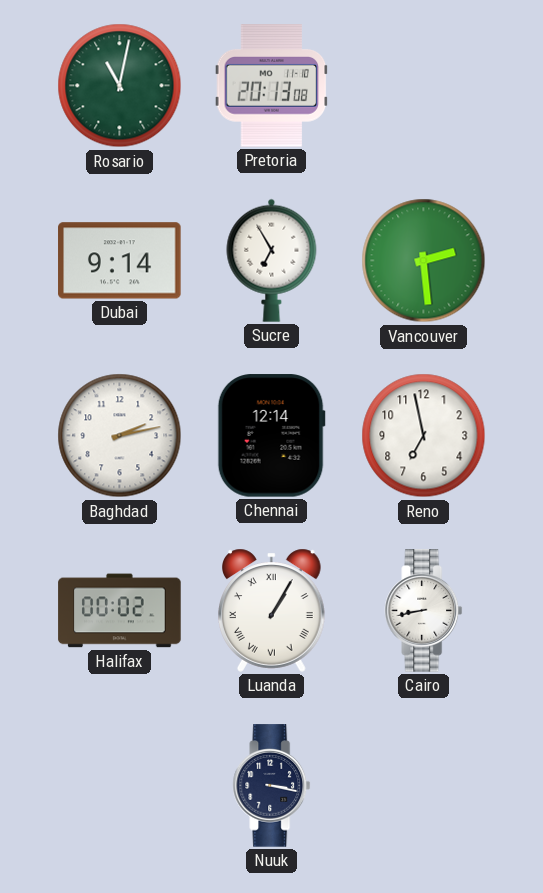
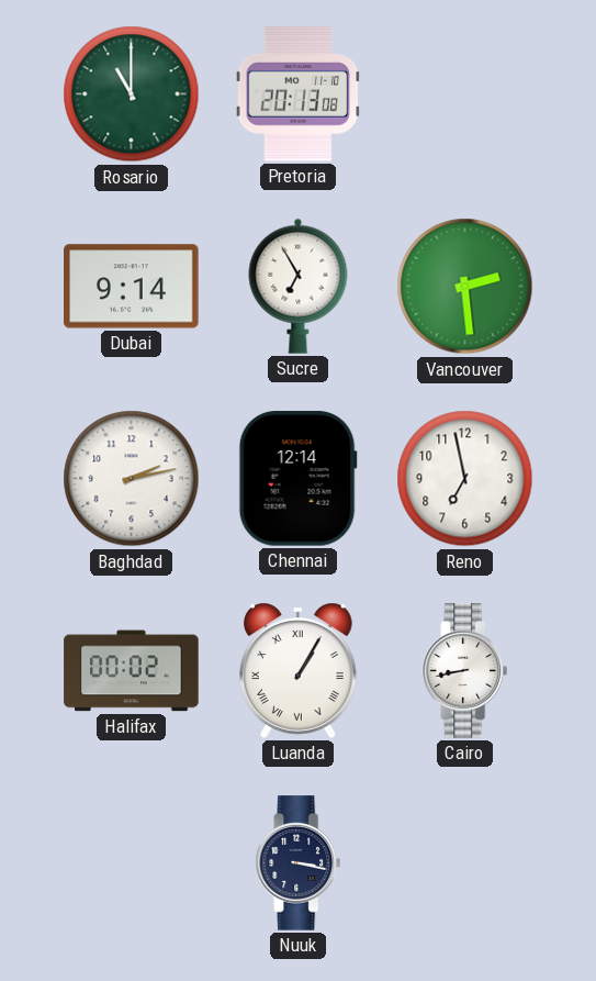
Rosario: 11:02 -> 11:00
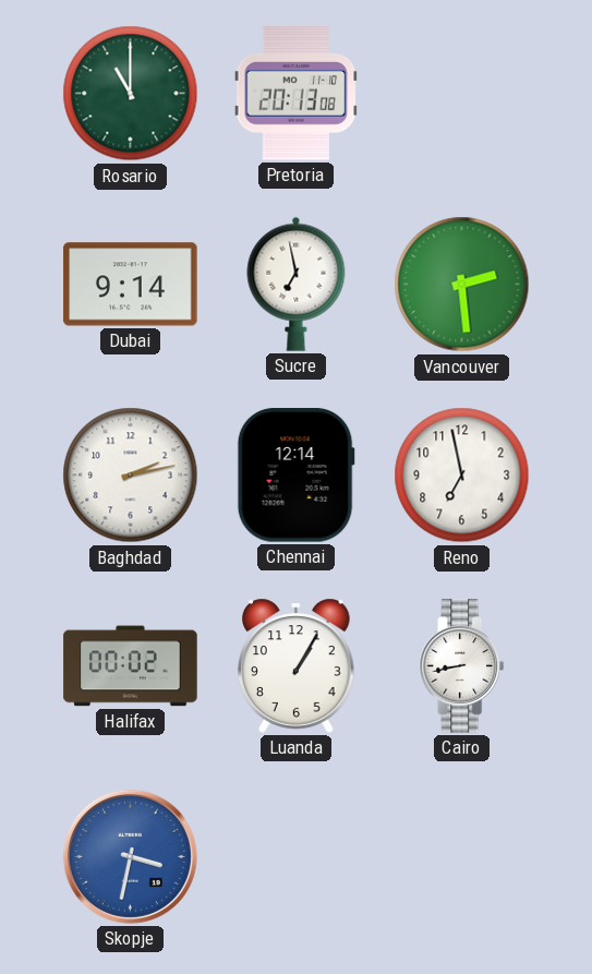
Sucre: 6:55 -> 6:58
Luanda numerals: Roman -> Arabic
Skopje: none -> 3:32
Nuuk: 3:17 -> none
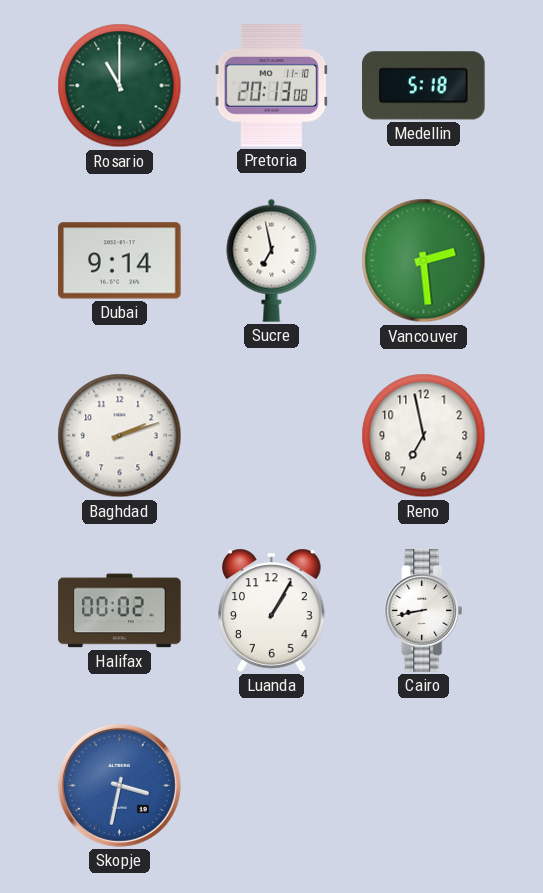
Medellin: none -> 5:18
Baghdad: 2:13 -> 2:12
Chennai: 12:14 -> none
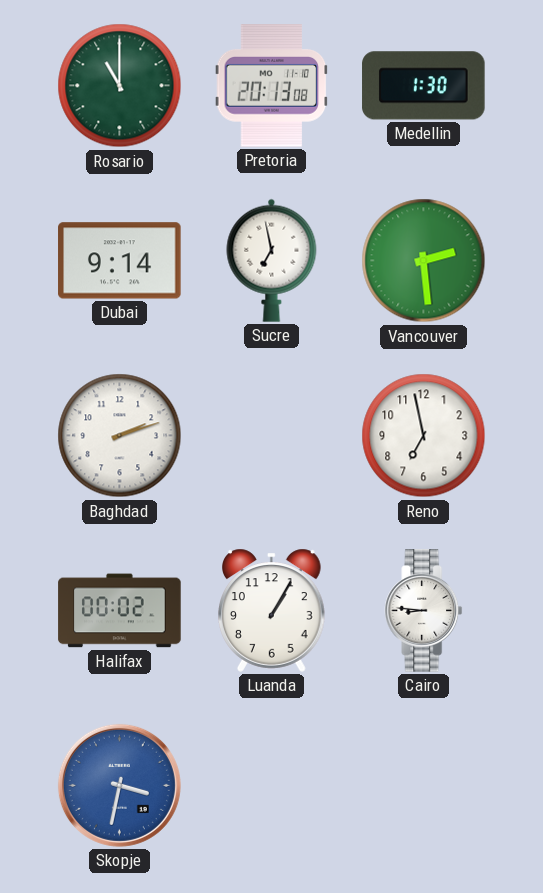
Medellin: 5:18 -> 1:30
Cairo: 8:43 -> 8:46
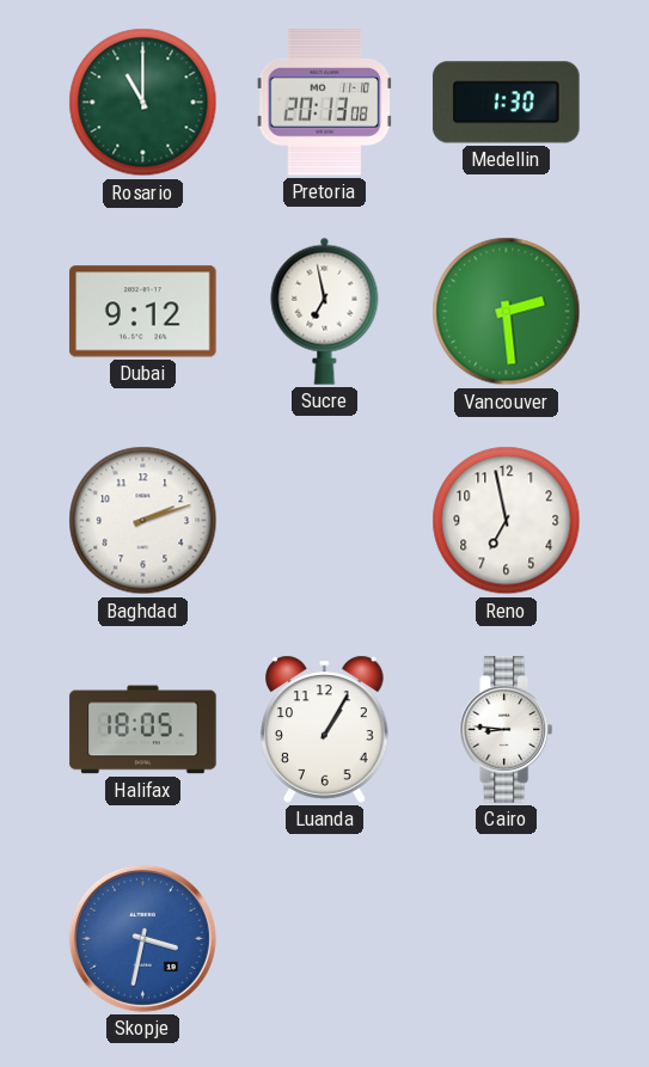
Dubai: 9:14 -> 9:12
Halifax: 00:02 -> 18:05
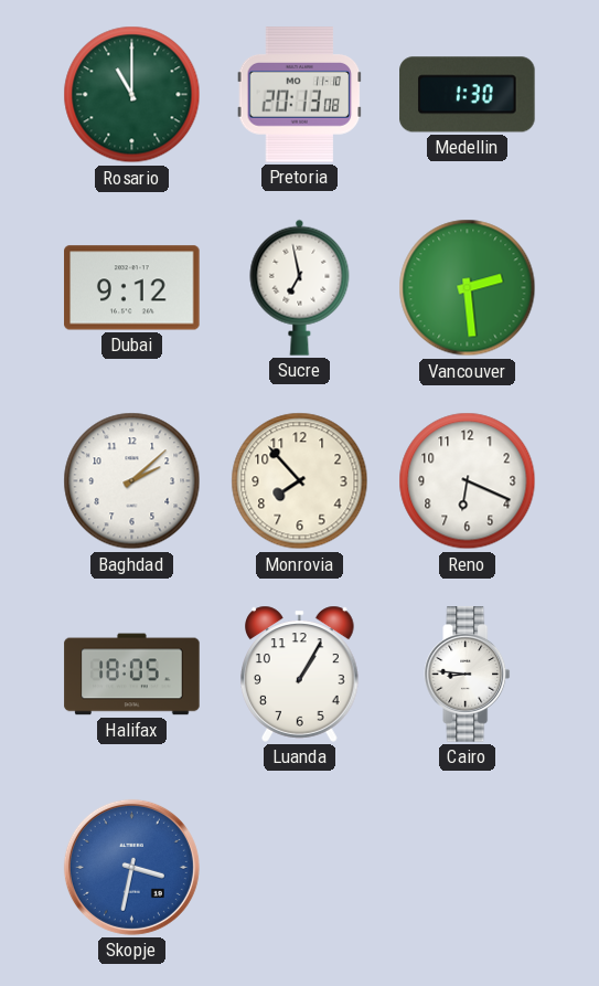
Baghdad: 2:12 -> 2:08
Monrovia: none -> 7:53
Reno: 6:58 -> 6:19
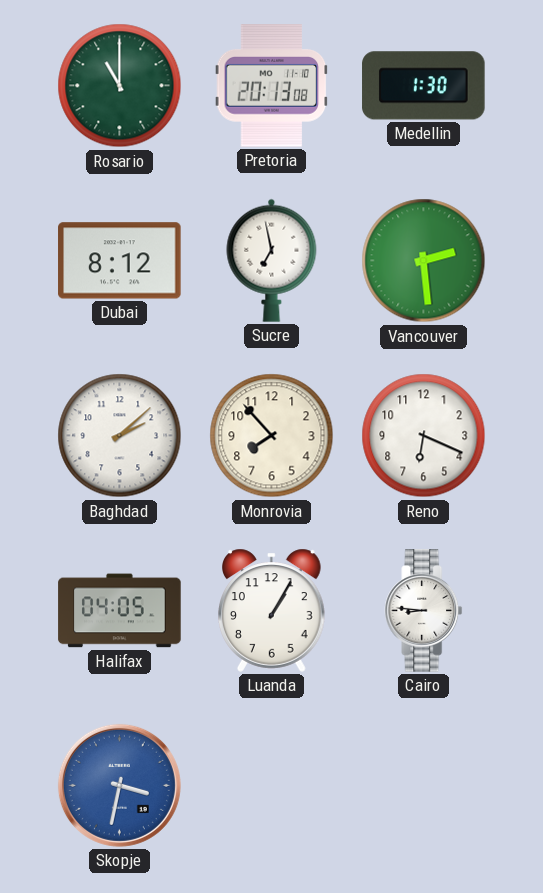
Dubai: 9:12 -> 8:12
Halifax: 18:05 -> 04:05
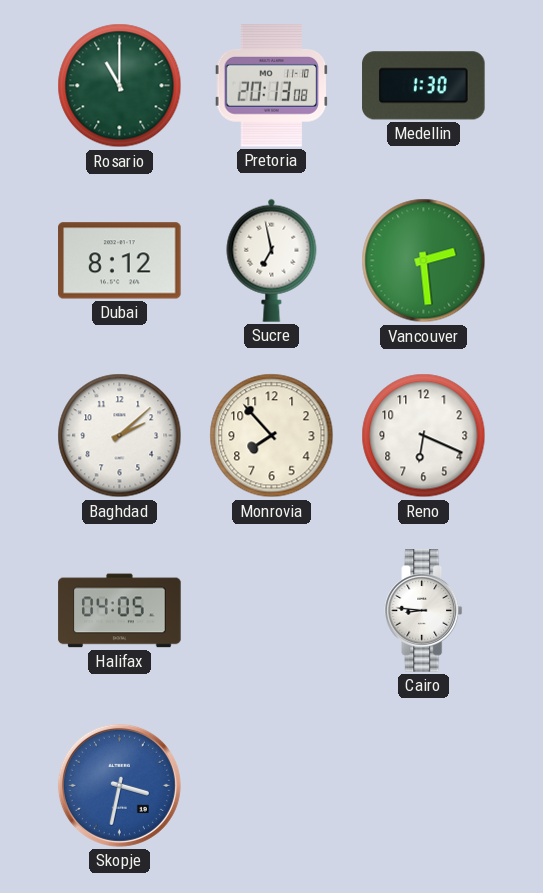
Luanda: 1:05 -> none
